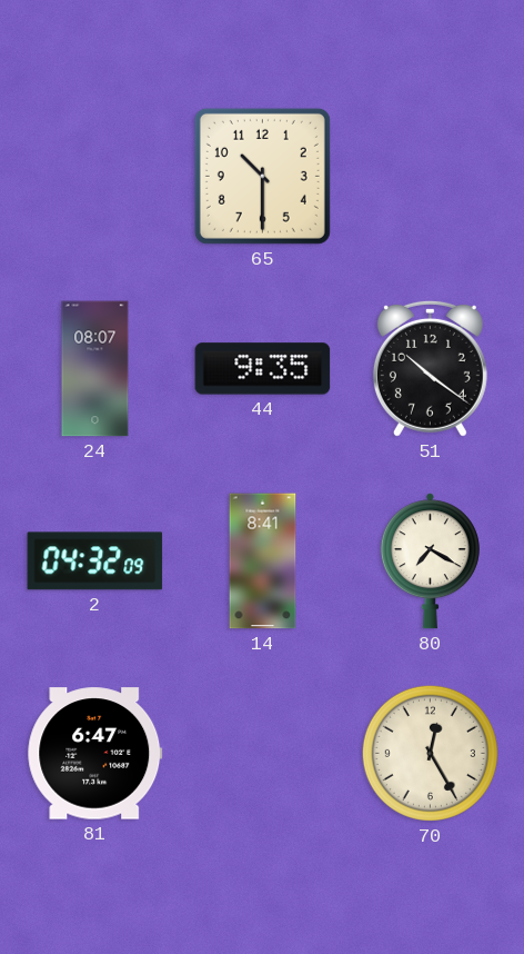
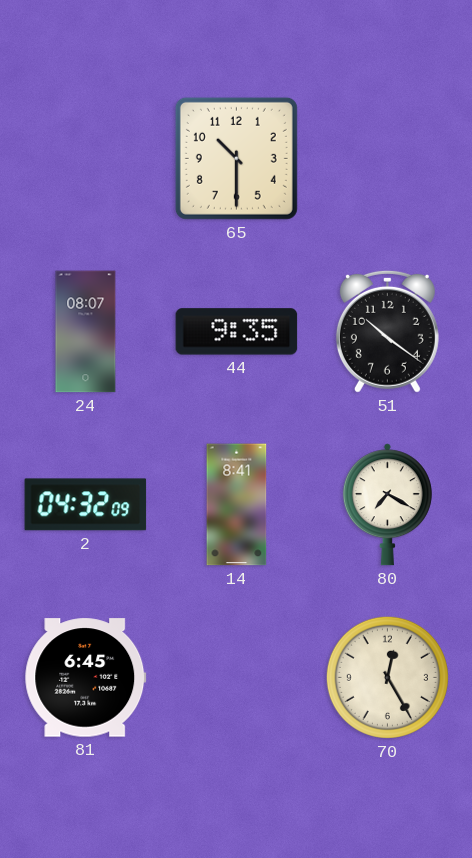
81: 6:47 -> 6:45
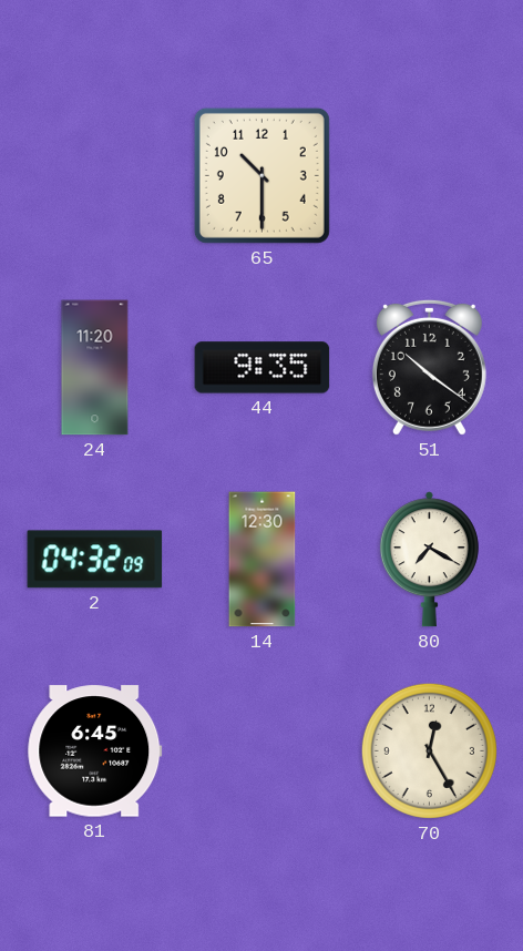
24: 08:07 -> 11:20
14: 8:41 -> 12:30
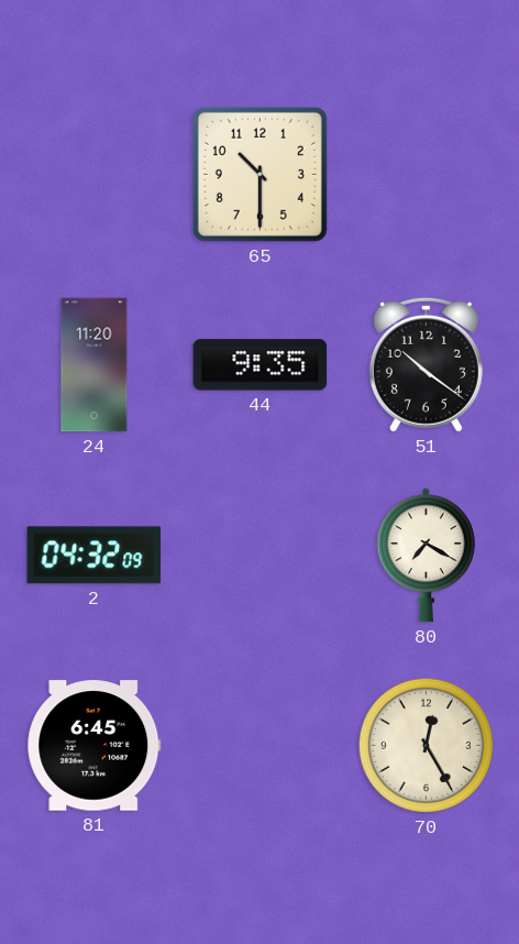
14: 12:30 -> none
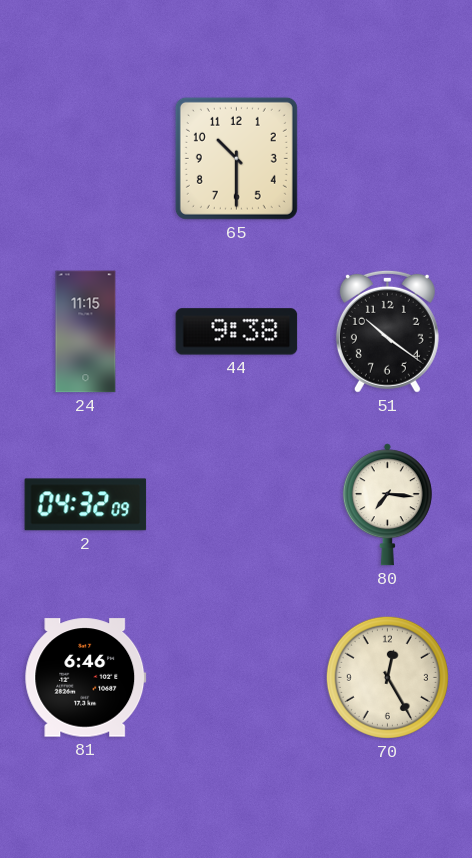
24: 11:20 -> 11:15
44: 9:35 -> 9:38
80: 7:20 -> 7:16
81: 6:45 -> 6:46
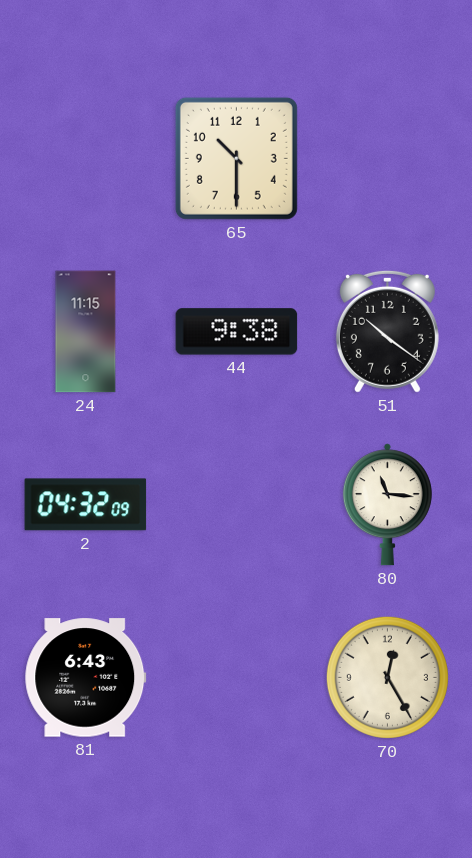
80: 7:16 -> 11:16
81: 6:46 -> 6:43
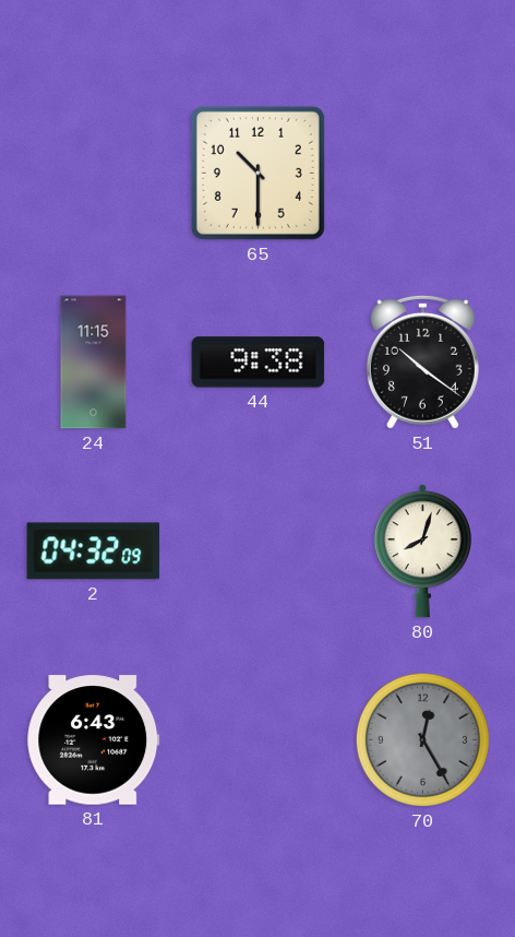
80: 11:16 -> 8:03
70 dial: cream -> grey
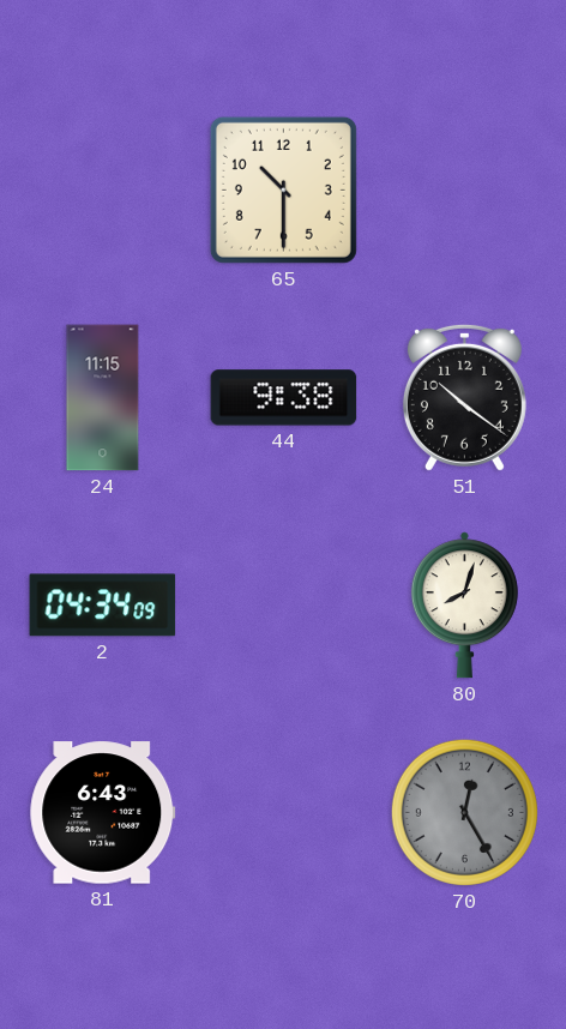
2: 04:32 -> 04:34
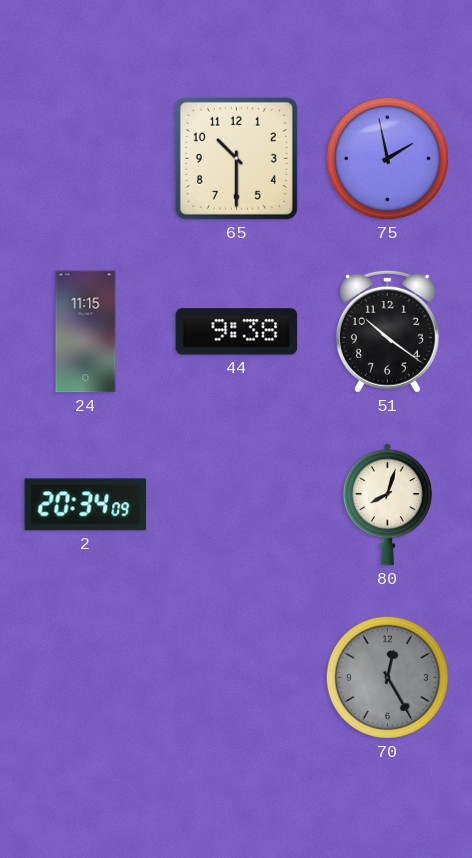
75: none -> 1:58
2: 04:34 -> 20:34
81: 6:43 -> none
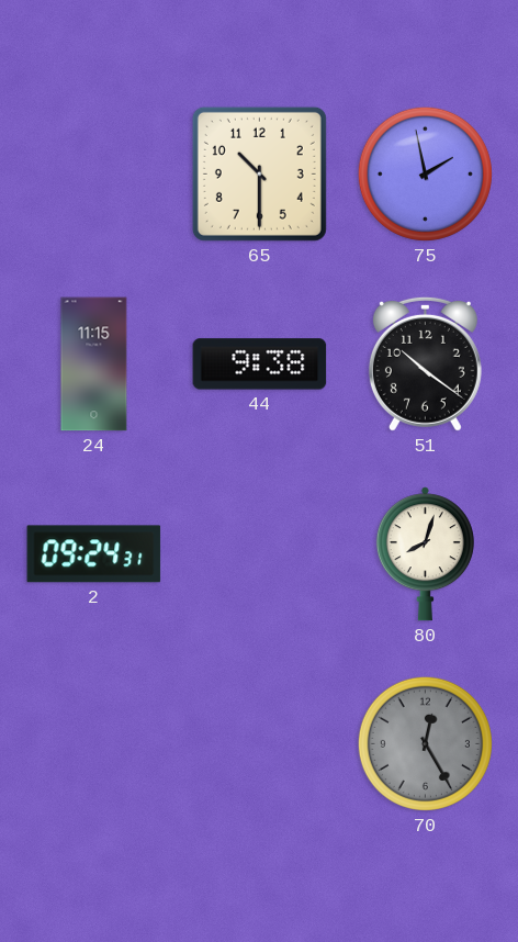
2: 20:34 -> 09:24
